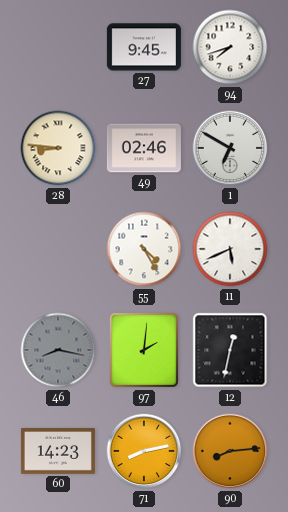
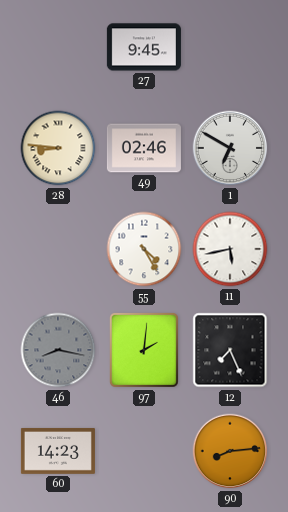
94: 7:42 -> none
11: 5:41 -> 5:43
12: 12:32 -> 7:26
71: 8:13 -> none
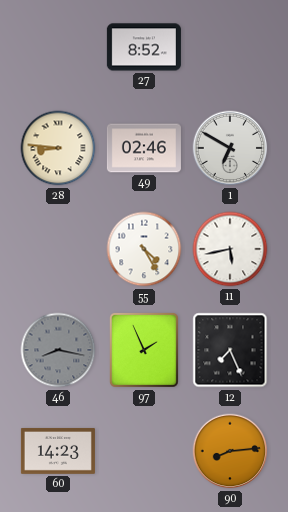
27: 9:45 -> 8:52
97: 2:01 -> 1:56
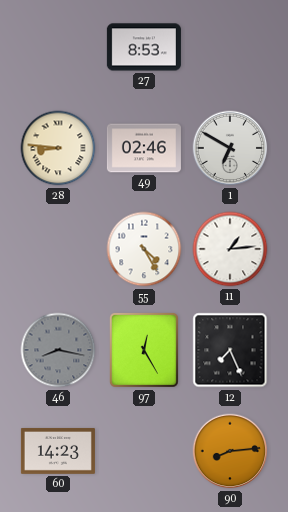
27: 8:52 -> 8:53
11: 5:43 -> 1:14
97: 1:56 -> 12:25
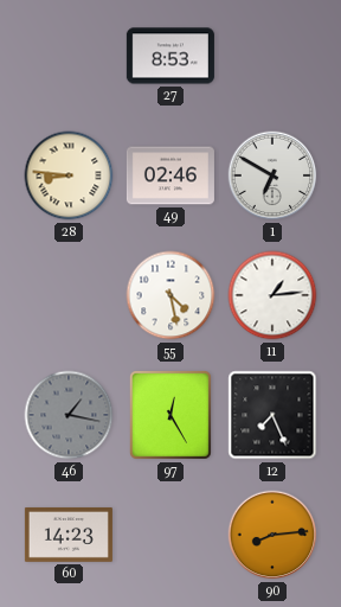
55: 4:25 -> 4:28
46: 8:17 -> 1:17
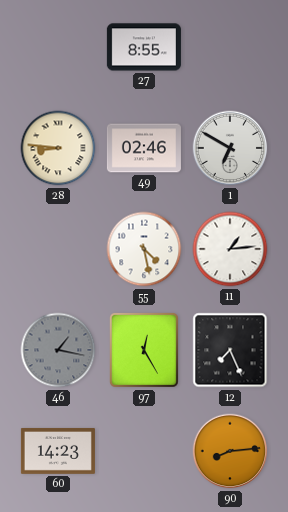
27: 8:53 -> 8:55
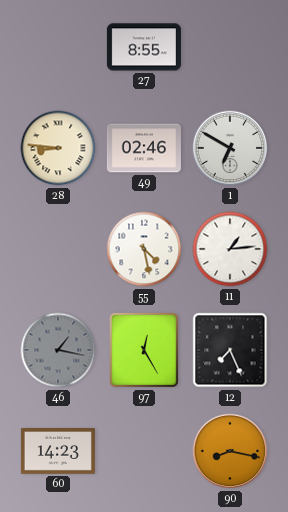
90: 8:14 -> 8:17
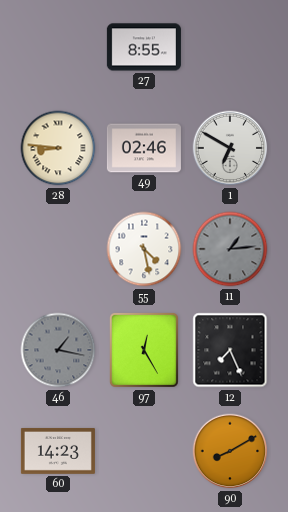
11 dial: white -> grey
90: 8:17 -> 8:10
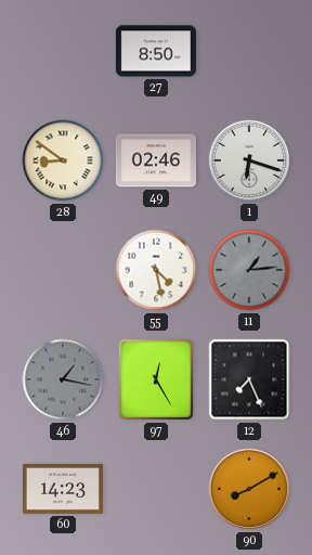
27: 8:55 -> 8:50
28: 8:46 -> 8:51
1: 6:50 -> 6:18
